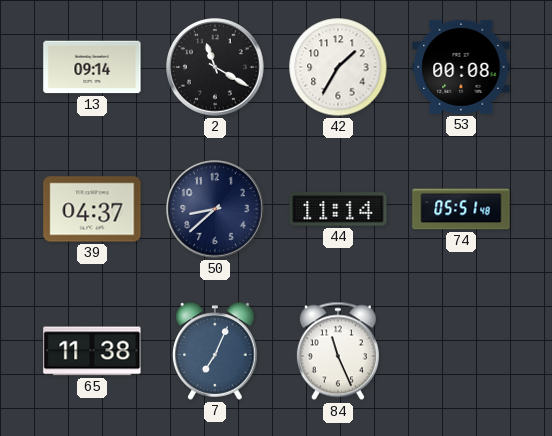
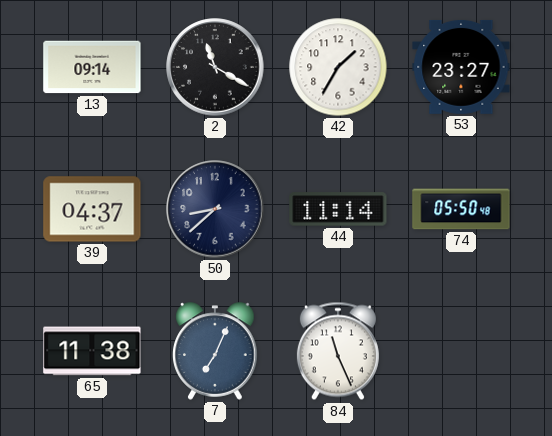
53: 00:08 -> 23:27
74: 05:51 -> 05:50
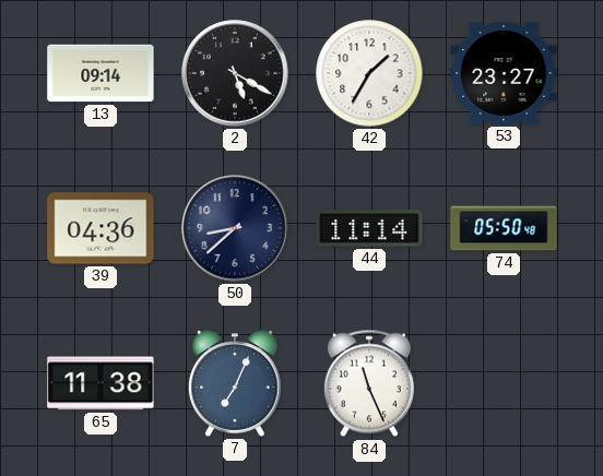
2: 11:20 -> 5:20
39: 04:37 -> 04:36
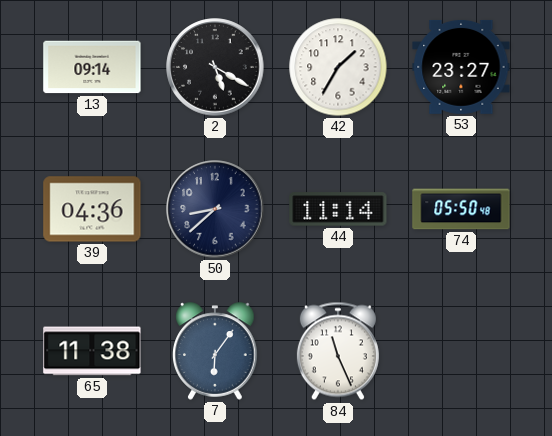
7: 7:04 -> 6:06
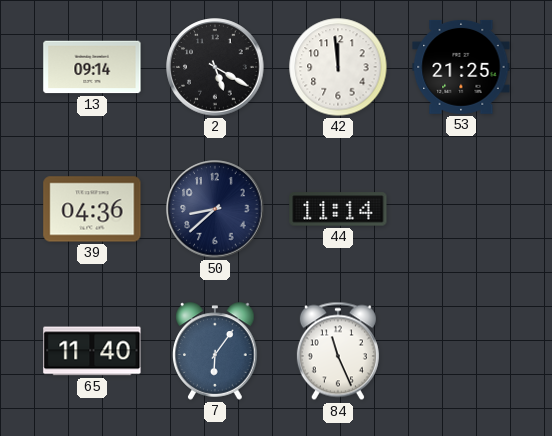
42: 1:35 -> 11:59
53: 23:27 -> 21:25
74: 05:50 -> none
65: 11:38 -> 11:40
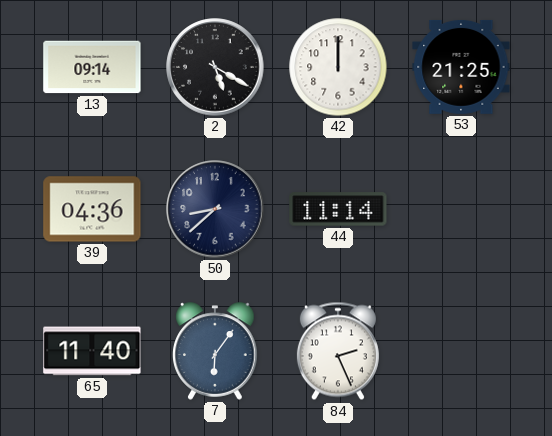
42: 11:59 -> 12:00
84: 11:26 -> 2:26
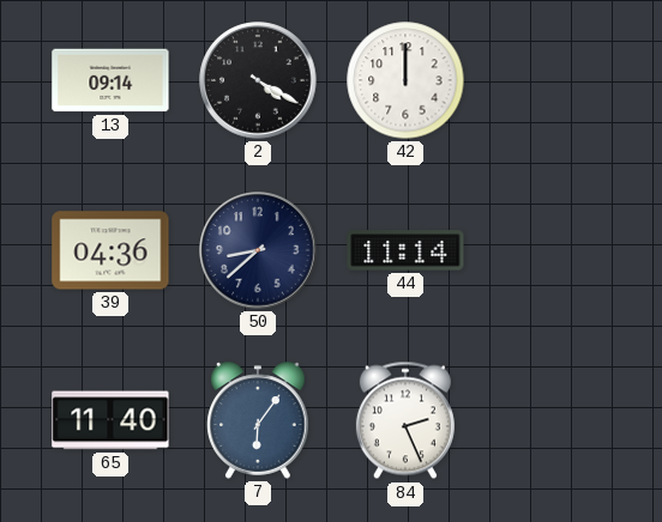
2: 5:20 -> 4:20
53: 21:25 -> none
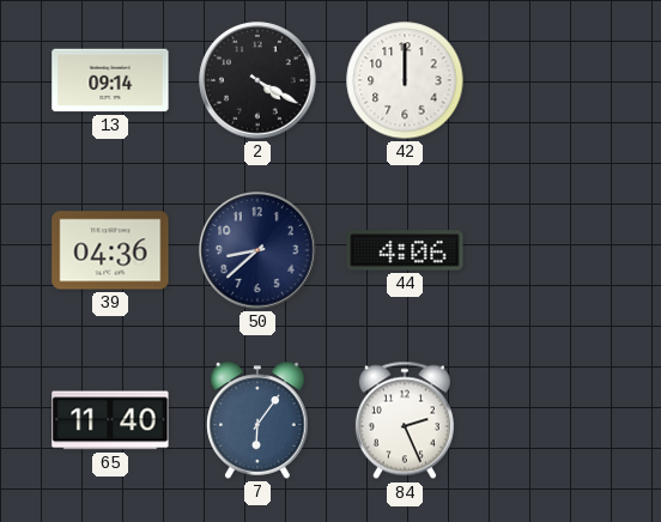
44: 11:14 -> 4:06
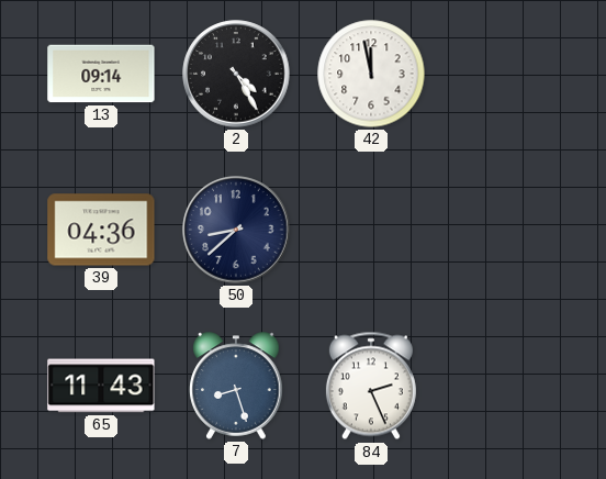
2: 4:20 -> 4:25
42: 12:00 -> 11:58
44: 4:06 -> none
65: 11:40 -> 11:43
7: 6:06 -> 8:27
